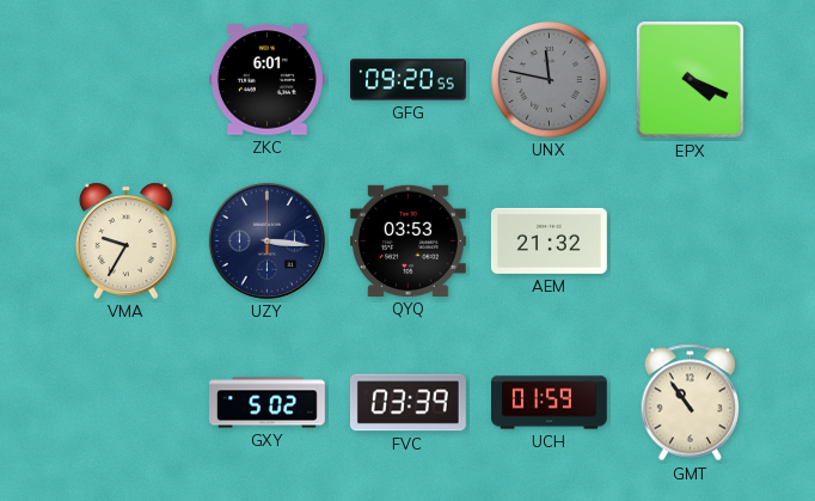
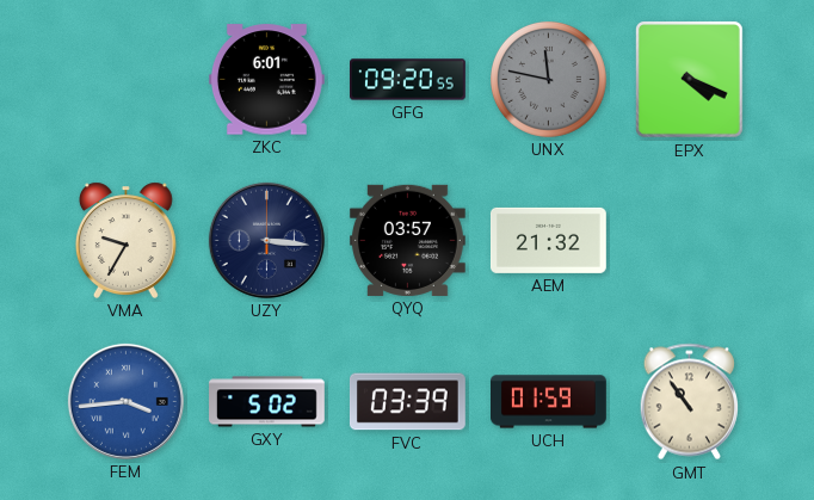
QYQ: 03:53 -> 03:57
FEM: none -> 3:44
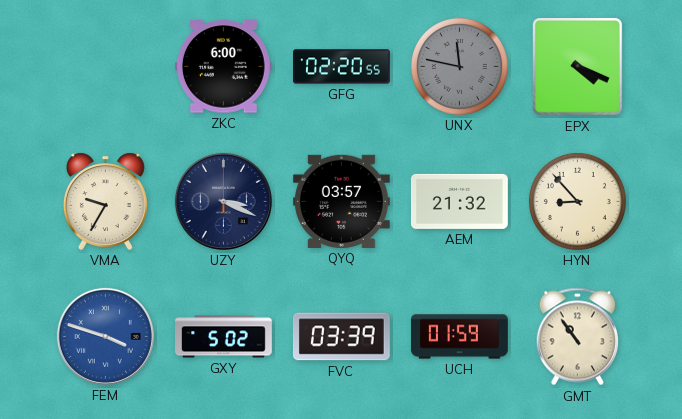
ZKC: 6:01 -> 6:00
GFG: 09:20 -> 02:20
UZY: 3:16 -> 3:19
HYN: none -> 8:53
FEM: 3:44 -> 3:48
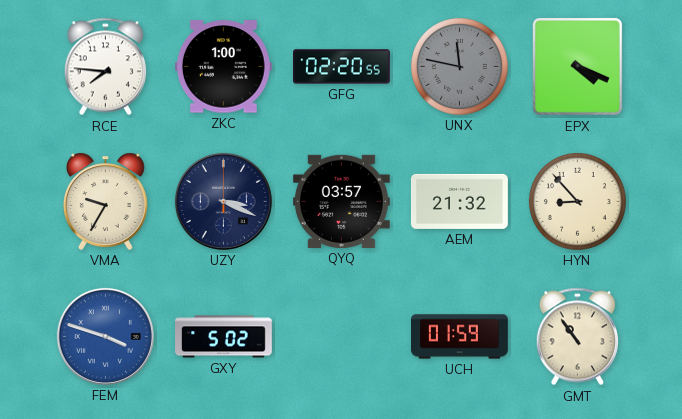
RCE: none -> 7:46
ZKC: 6:00 -> 1:00
FVC: 03:39 -> none
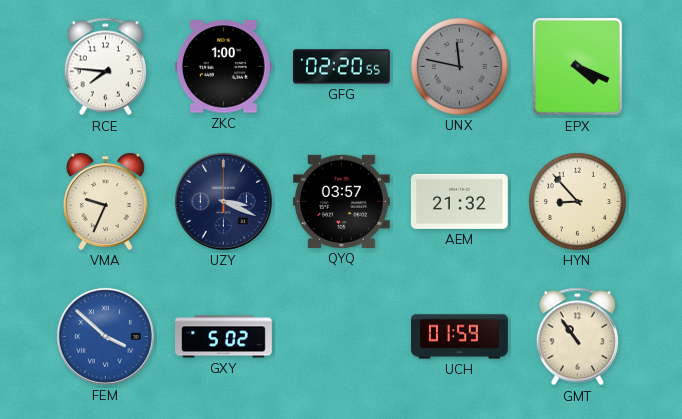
VMA: 9:35 -> 9:34
FEM: 3:48 -> 3:52
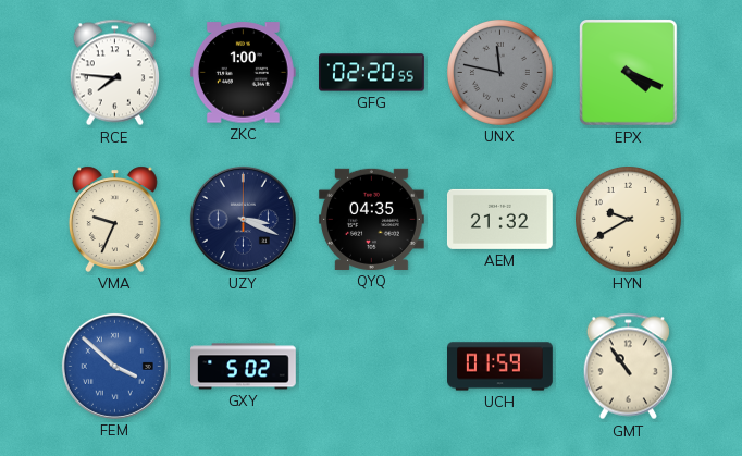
QYQ: 03:57 -> 04:35
HYN: 8:53 -> 9:40
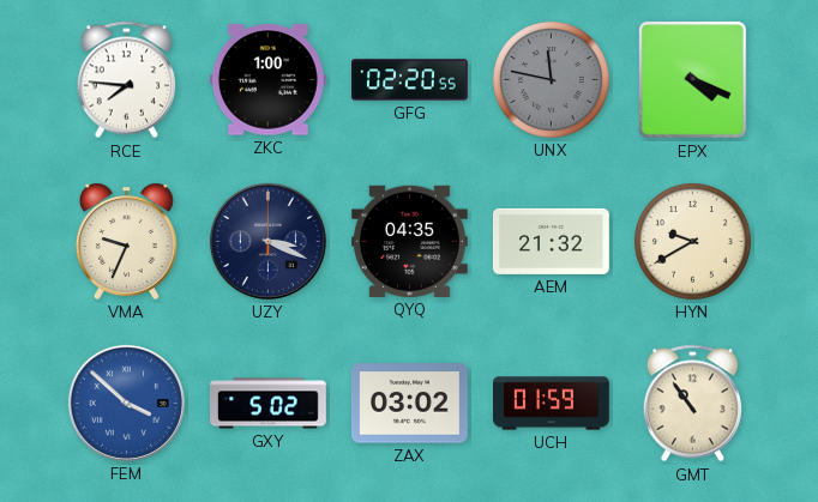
ZAX: none -> 03:02
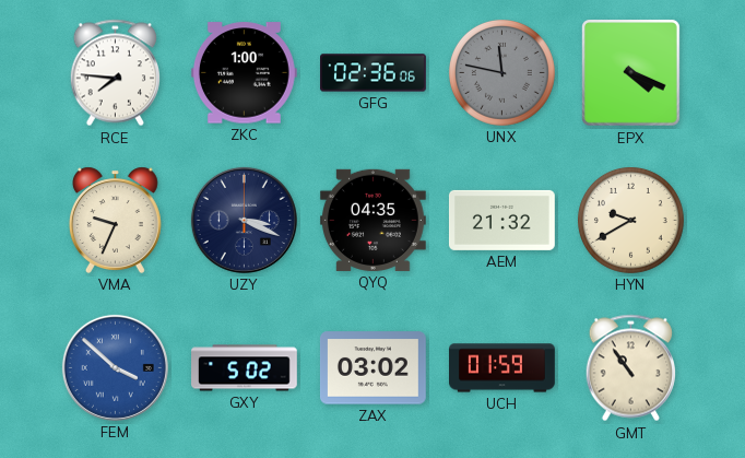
GFG: 02:20 -> 02:36
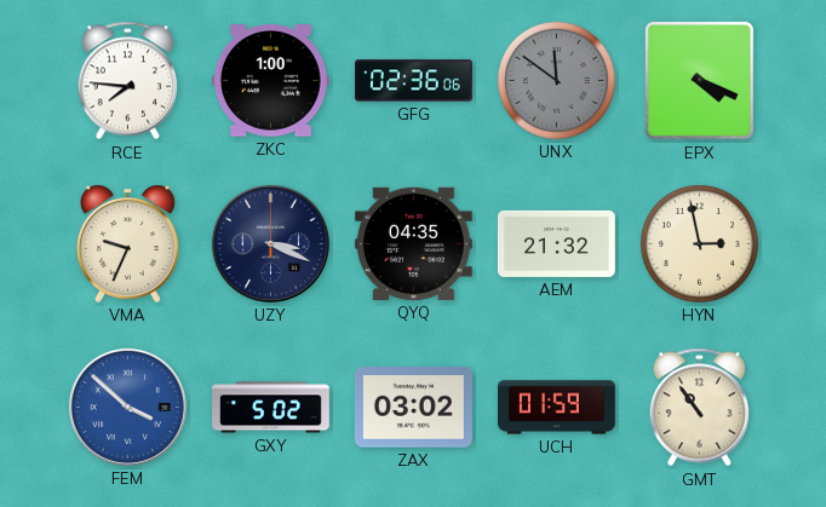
UNX: 11:47 -> 11:51
HYN: 9:40 -> 2:58
